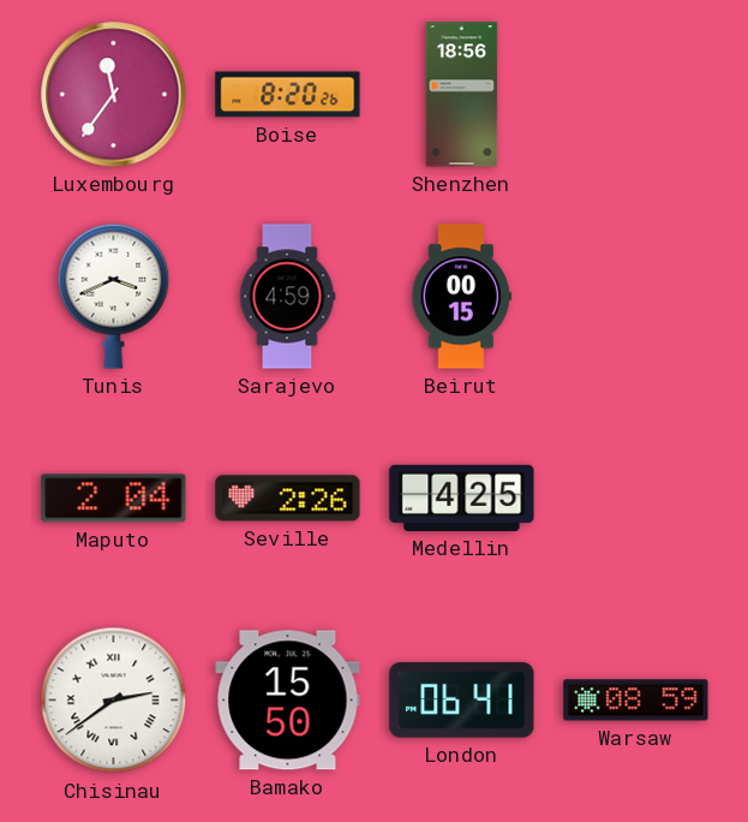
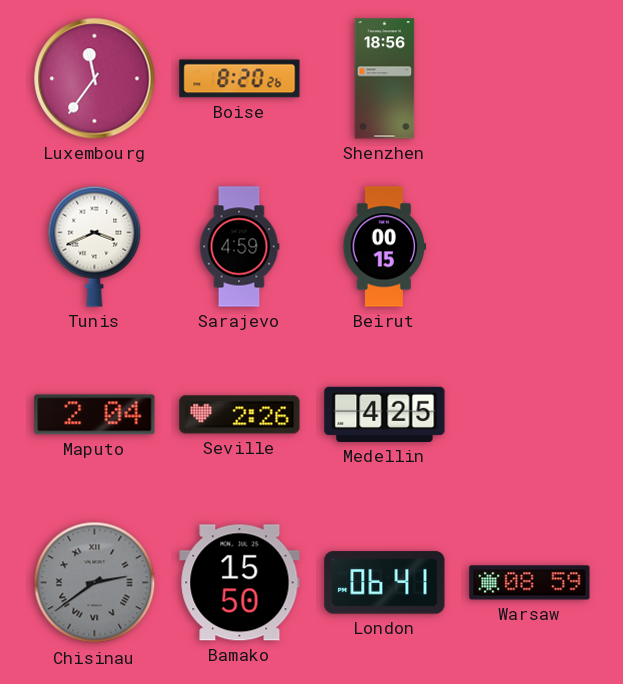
Chisinau dial: white -> grey
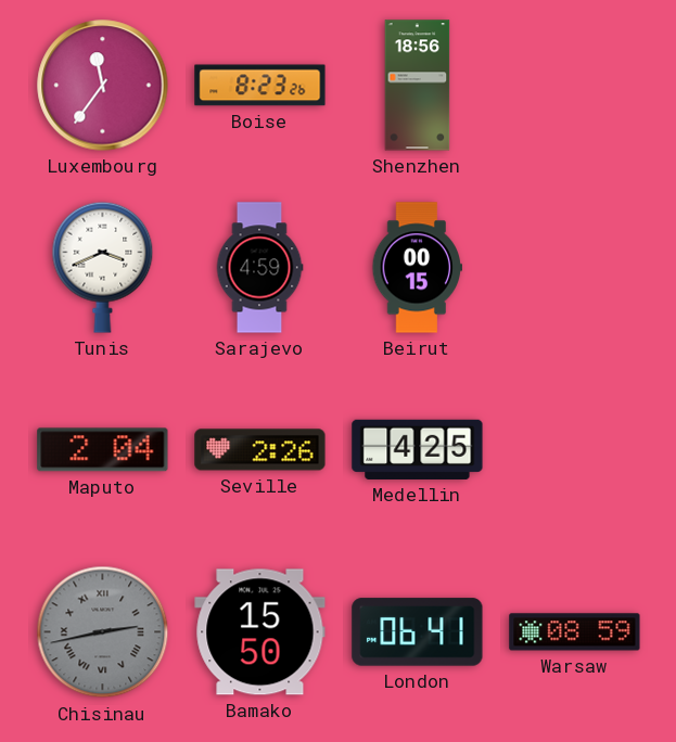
Boise: 8:20 -> 8:23
Chisinau: 2:39 -> 2:43
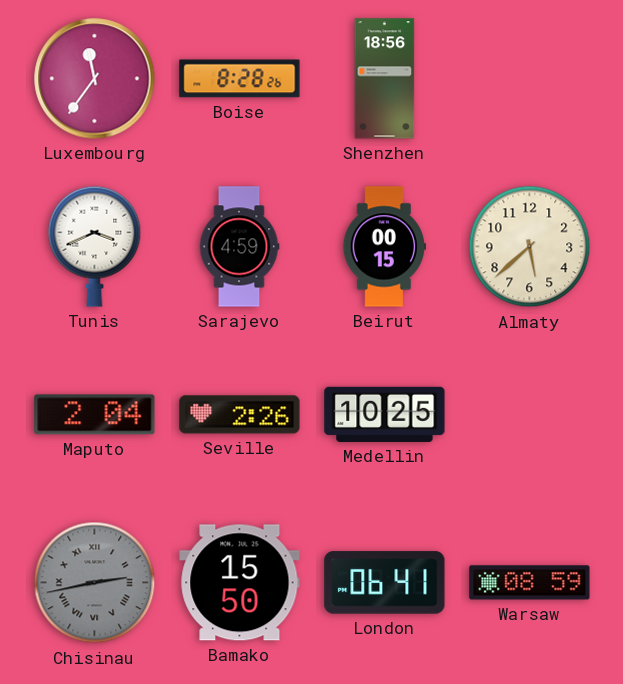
Boise: 8:23 -> 8:28
Almaty: none -> 5:38
Medellin: 4:25 -> 10:25
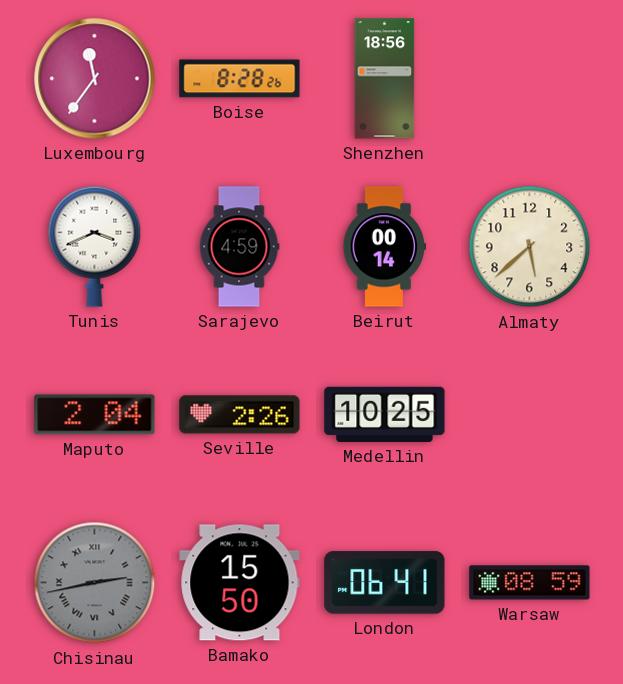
Beirut: 00:15 -> 00:14
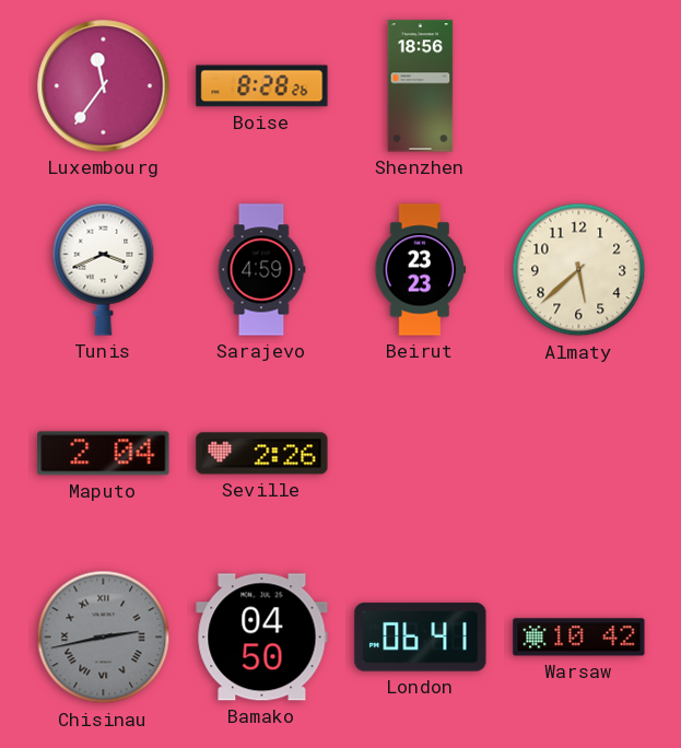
Beirut: 00:14 -> 23:23
Medellin: 10:25 -> none
Bamako: 15:50 -> 04:50
Warsaw: 08:59 -> 10:42
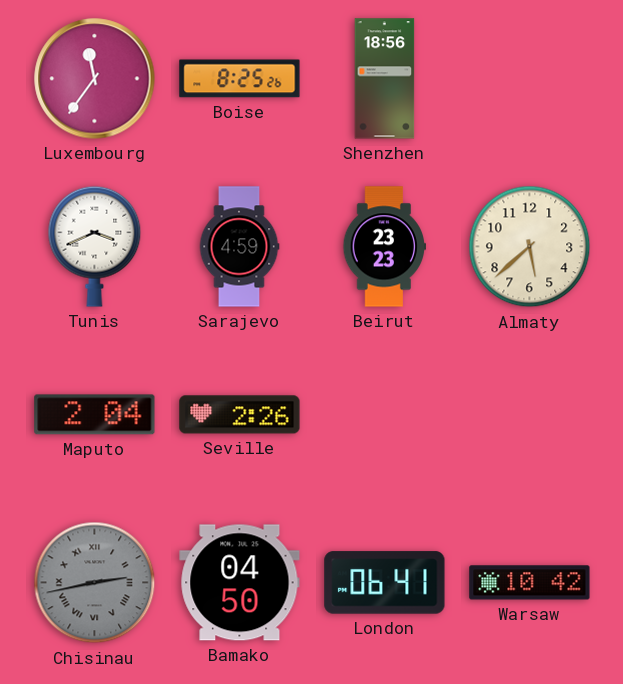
Boise: 8:28 -> 8:25
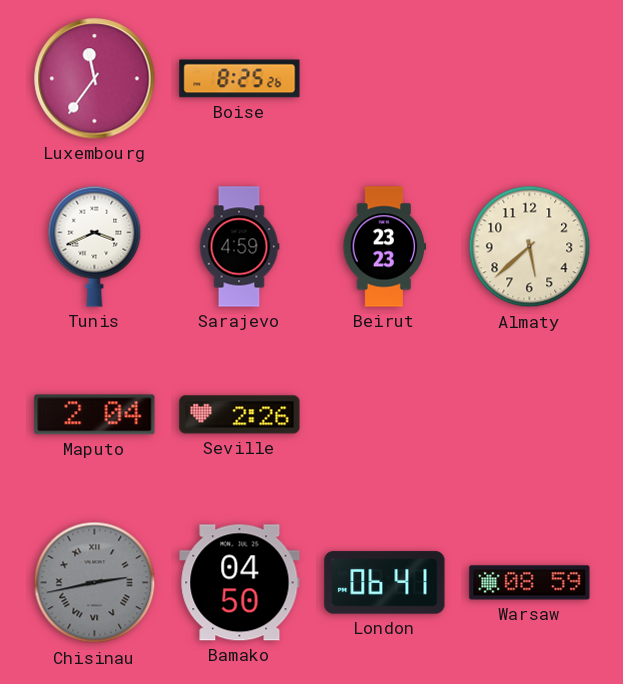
Shenzhen: 18:56 -> none
Warsaw: 10:42 -> 08:59
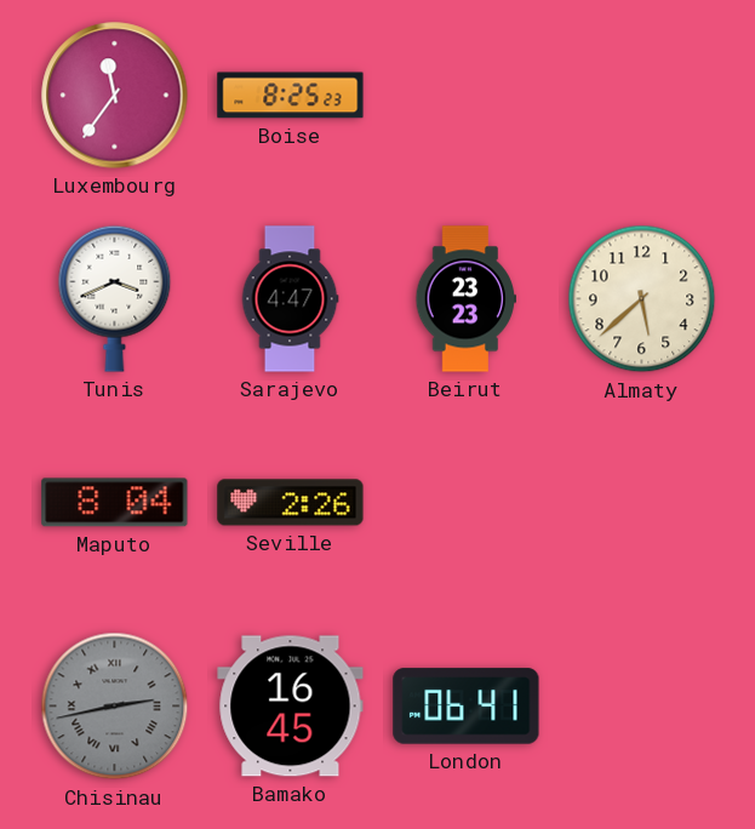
Boise: 8:25:26 -> 8:25:23
Sarajevo: 4:59 -> 4:47
Maputo: 2:04 -> 8:04
Bamako: 04:50 -> 16:45
Warsaw: 08:59 -> none
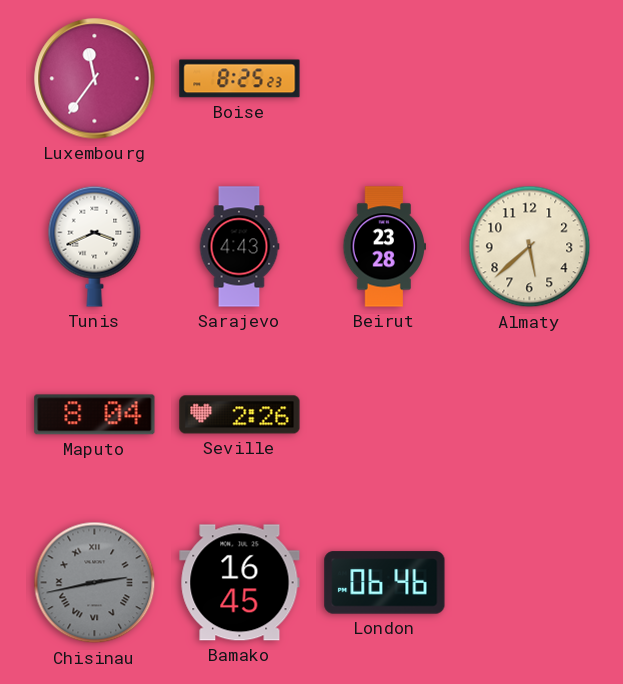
Sarajevo: 4:47 -> 4:43
Beirut: 23:23 -> 23:28
London: 06:41 -> 06:46
